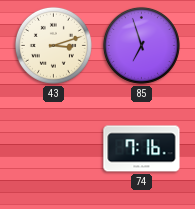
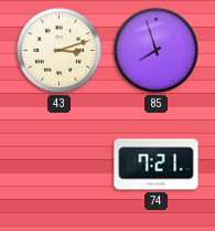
85: 6:57 -> 7:57
74: 7:16 -> 7:21
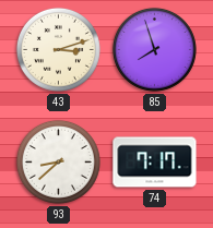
93: none -> 8:38
74: 7:21 -> 7:17
